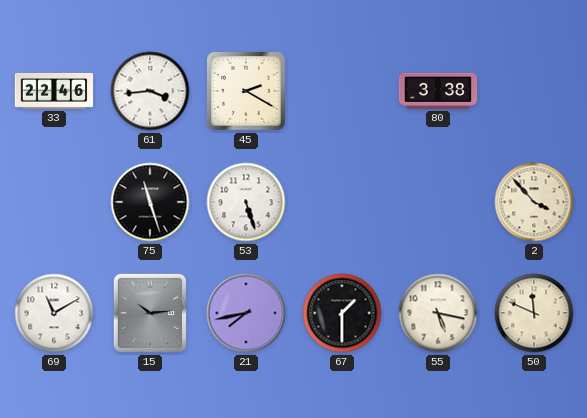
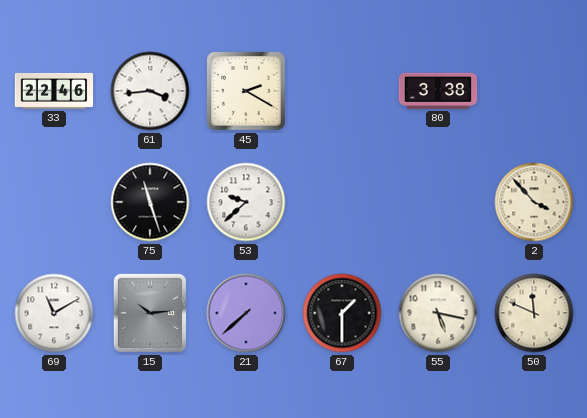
53: 5:27 -> 9:38
21: 7:43 -> 7:38
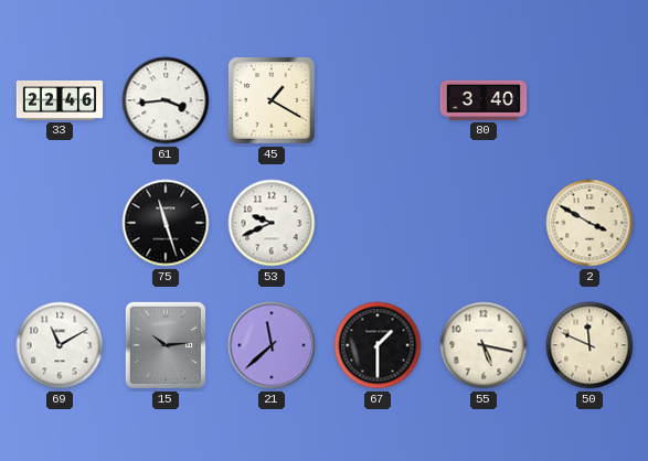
45: 2:20 -> 1:20
80: 3:38 -> 3:40
53: 9:38 -> 9:41
2: 3:53 -> 3:50
21: 7:38 -> 11:38
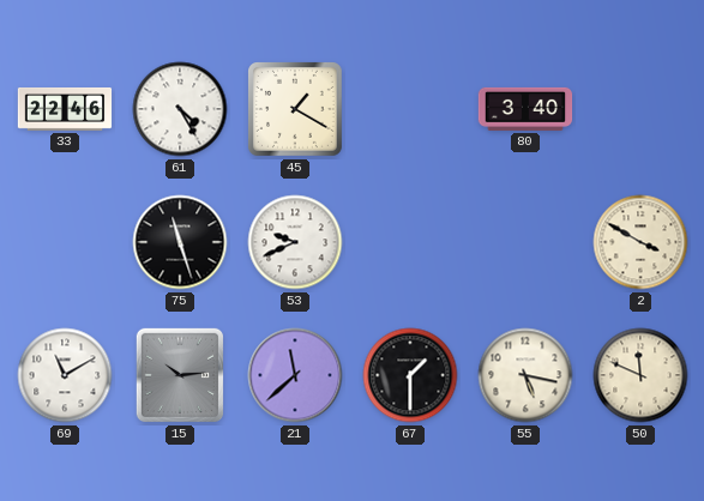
61: 3:44 -> 4:25
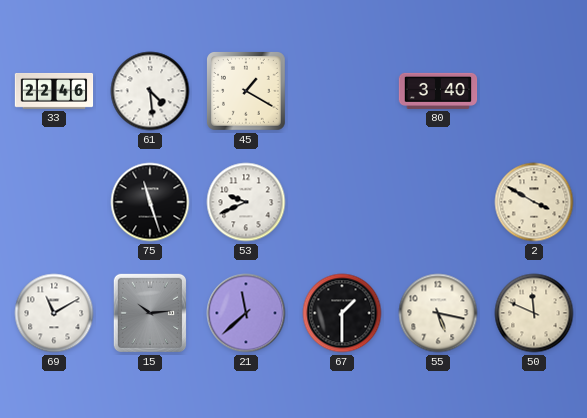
61: 4:25 -> 4:29
